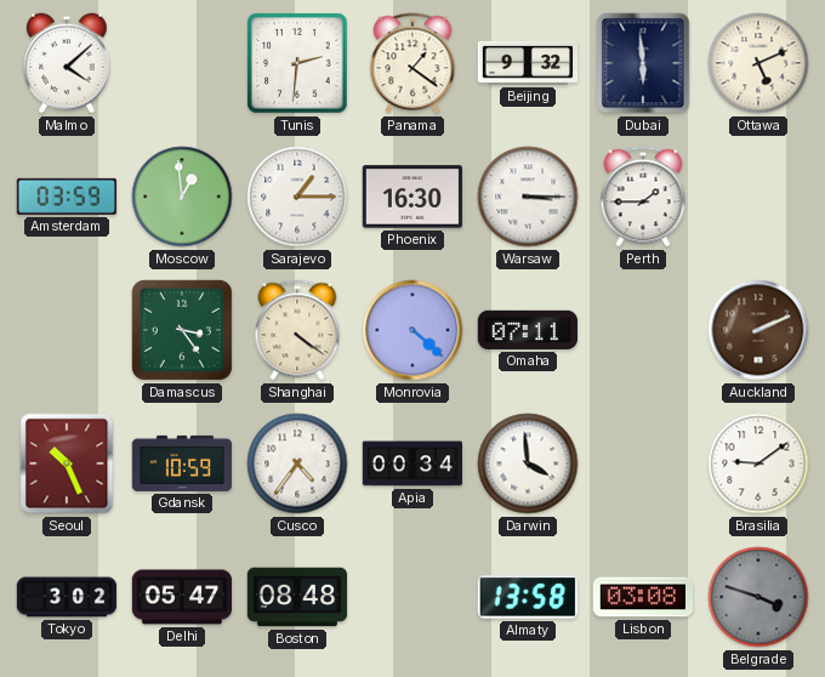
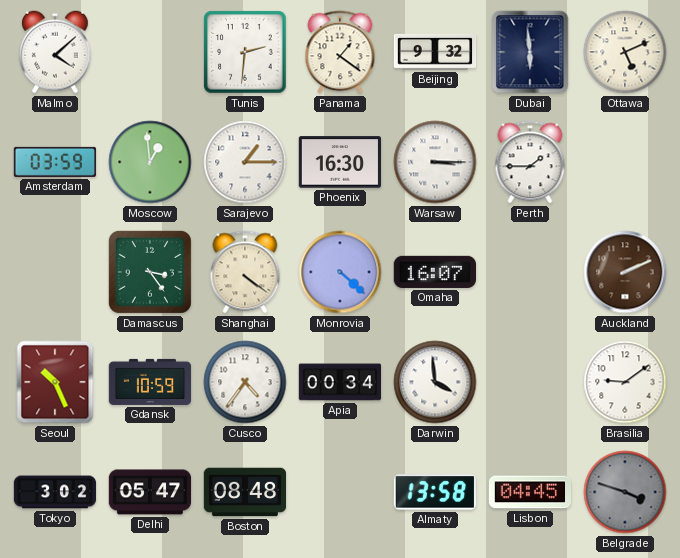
Omaha: 07:11 -> 16:07
Lisbon: 03:08 -> 04:45
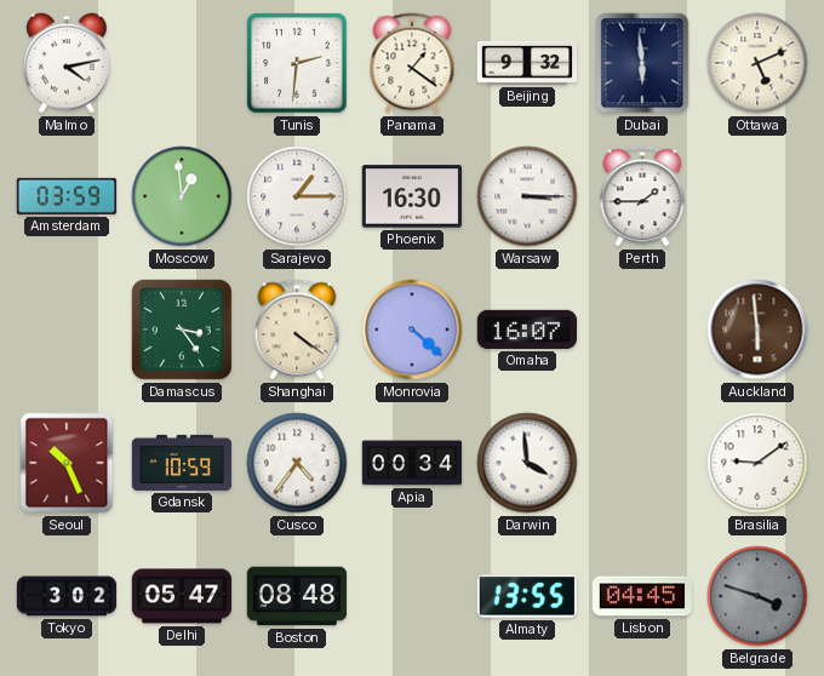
Malmo: 4:08 -> 4:13
Auckland: 2:11 -> 5:59
Almaty: 13:58 -> 13:55
